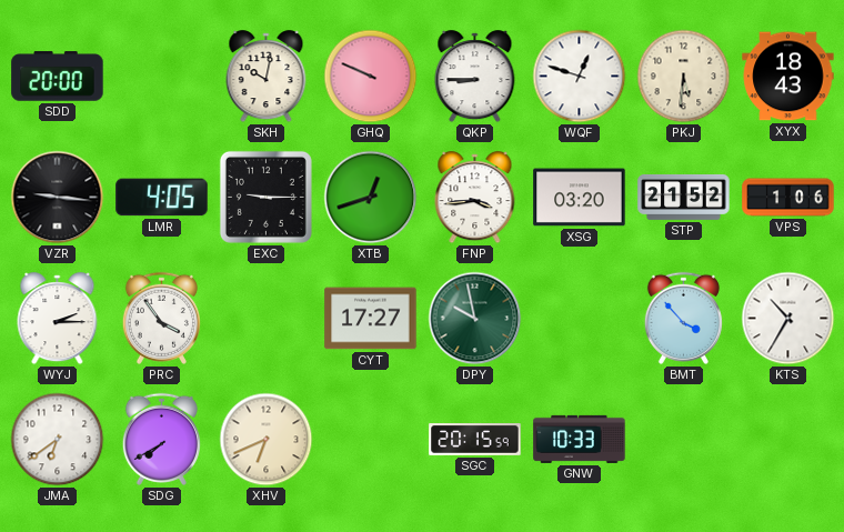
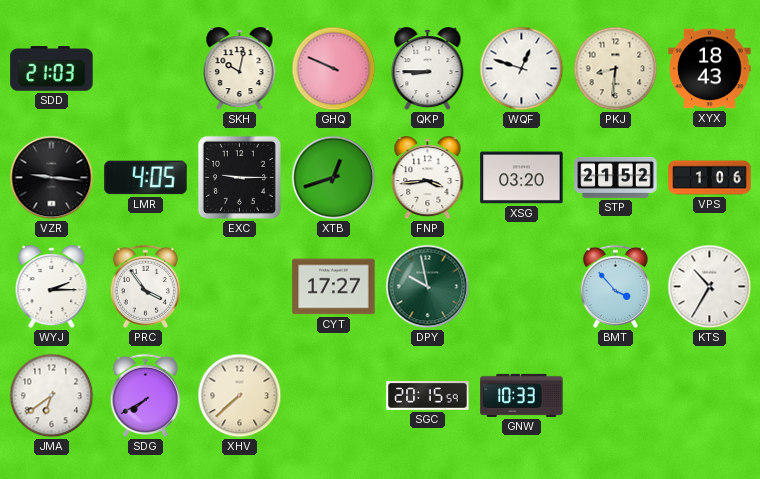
SDD: 20:00 -> 21:03
PKJ: 5:31 -> 8:31
XHV: 6:41 -> 7:38
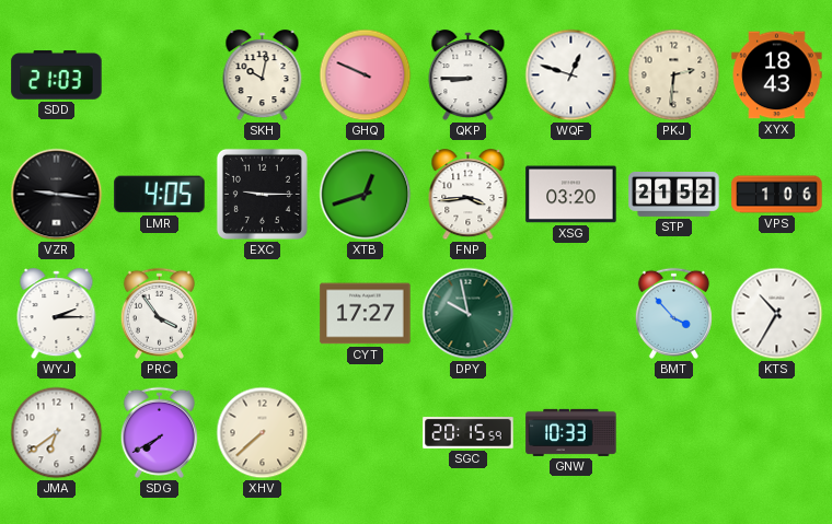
PKJ: 8:31 -> 2:31
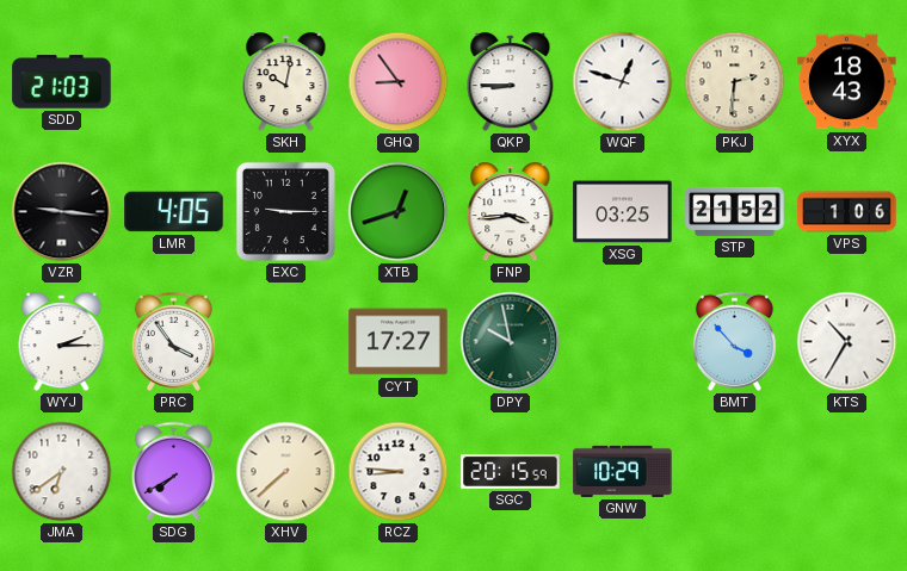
GHQ: 9:49 -> 8:54
XSG: 03:20 -> 03:25
RCZ: none -> 8:46
GNW: 10:33 -> 10:29
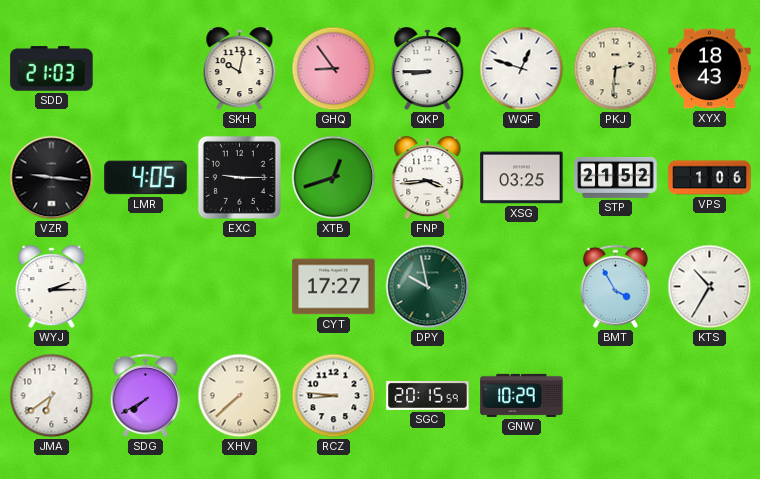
PRC: 3:54 -> none
BMT: 3:53 -> 3:55
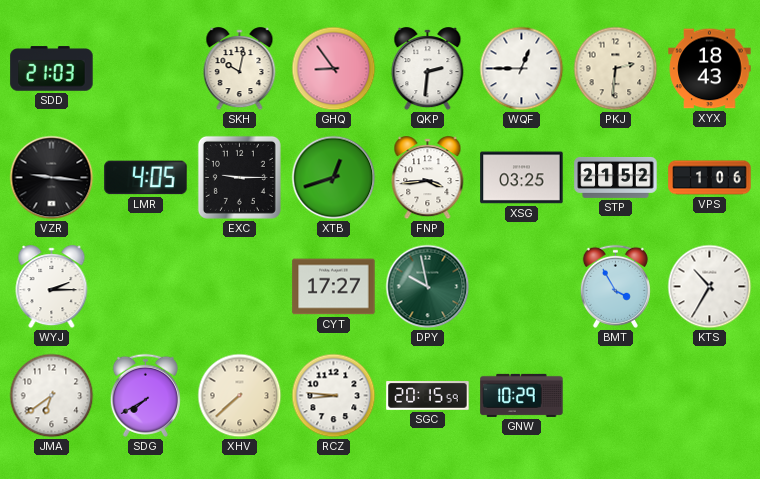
QKP: 8:45 -> 2:31
WQF: 12:48 -> 12:45
